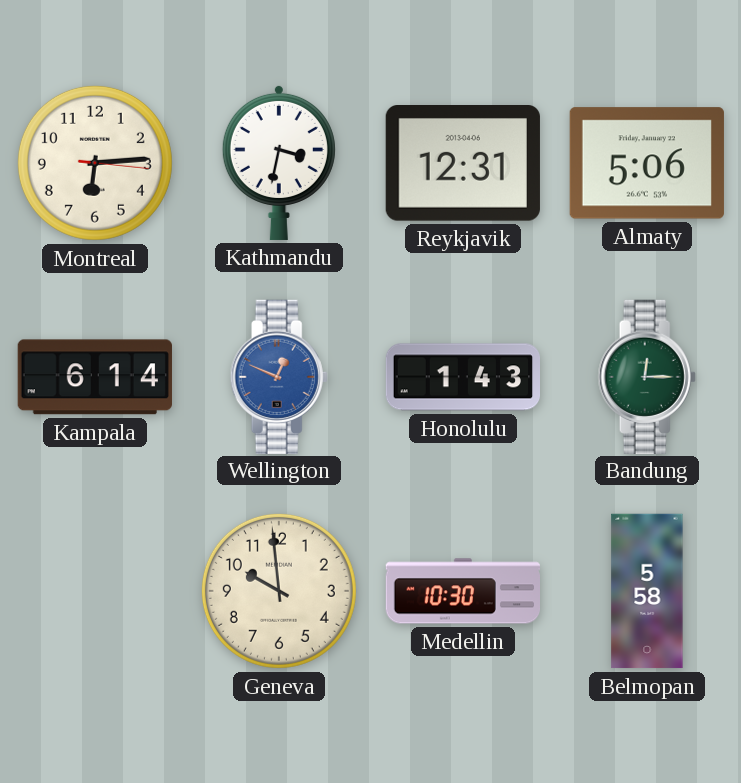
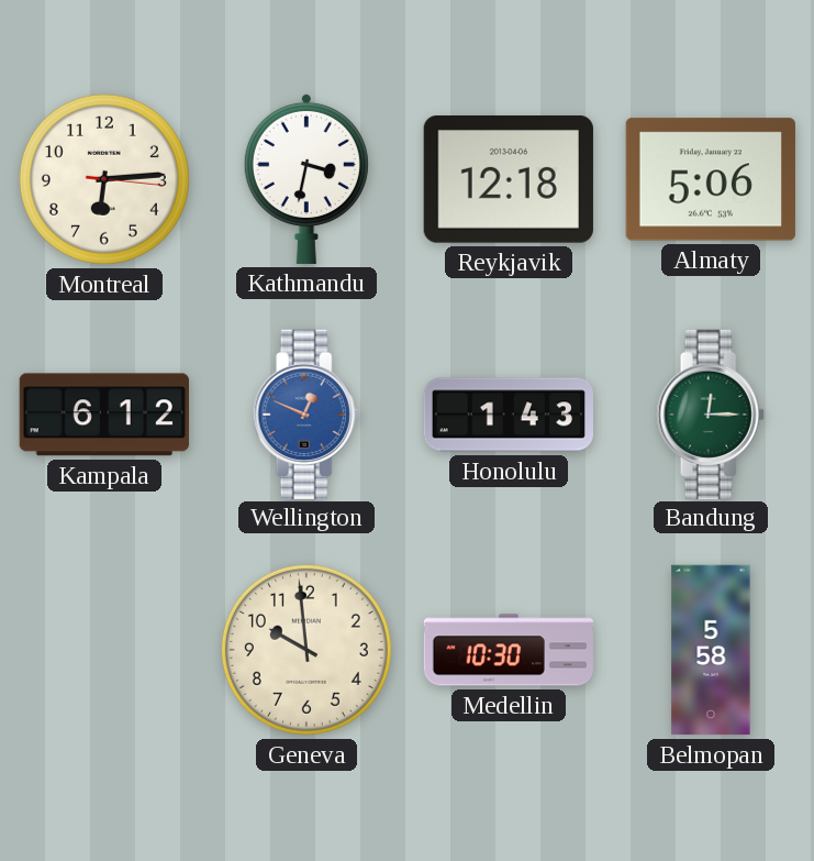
Reykjavik: 12:31 -> 12:18
Kampala: 6:14 -> 6:12
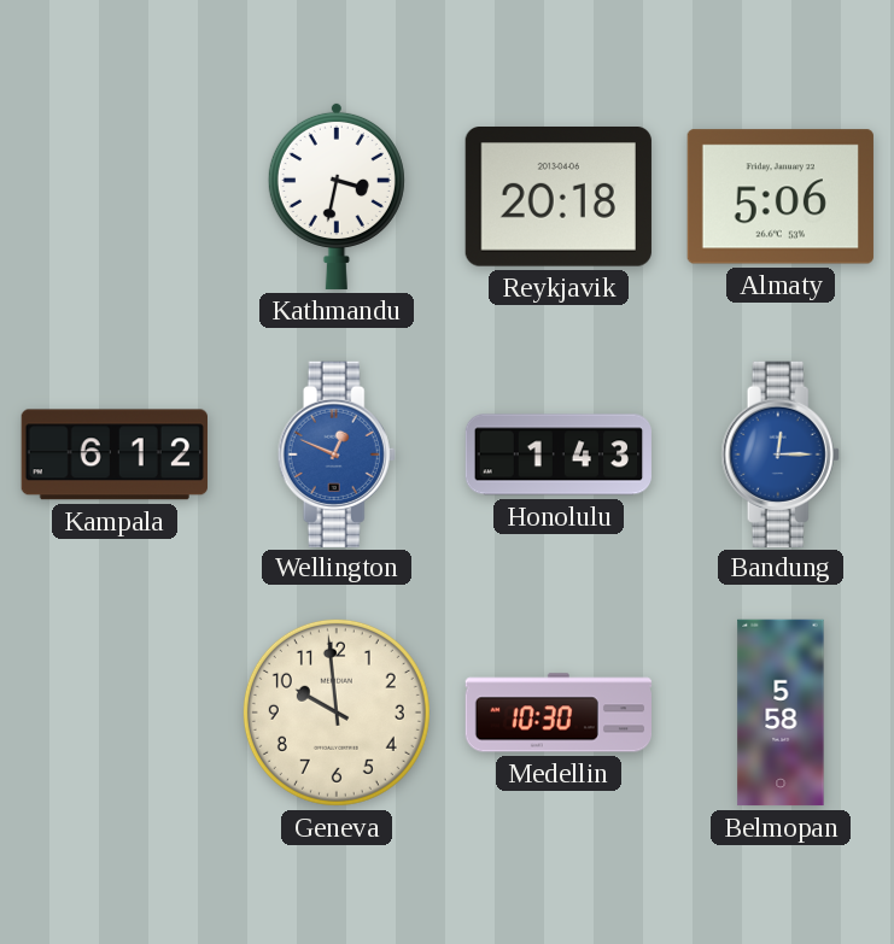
Montreal: 6:14 -> none
Reykjavik: 12:18 -> 20:18
Bandung dial: green -> blue
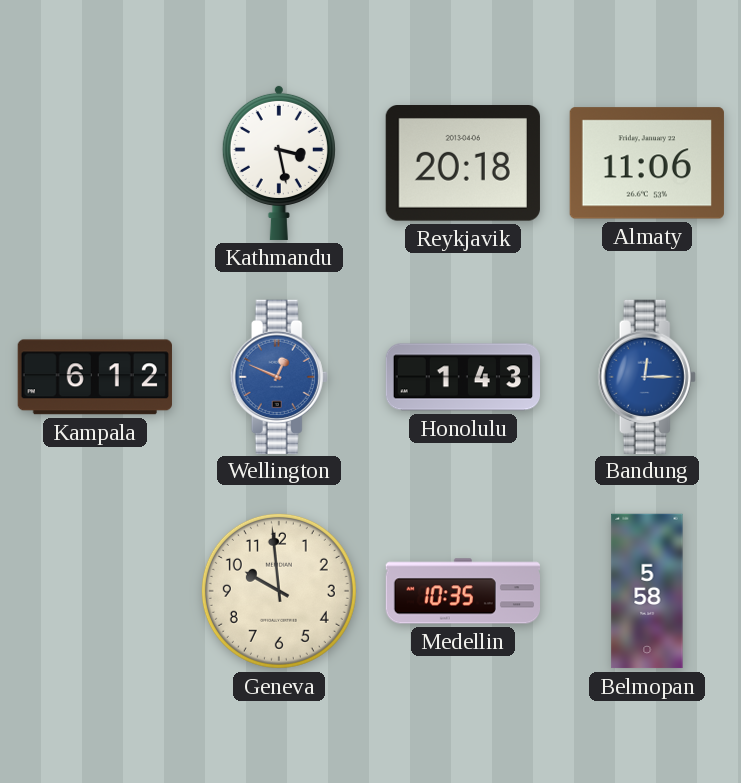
Kathmandu: 3:32 -> 3:28
Almaty: 5:06 -> 11:06
Medellin: 10:30 -> 10:35
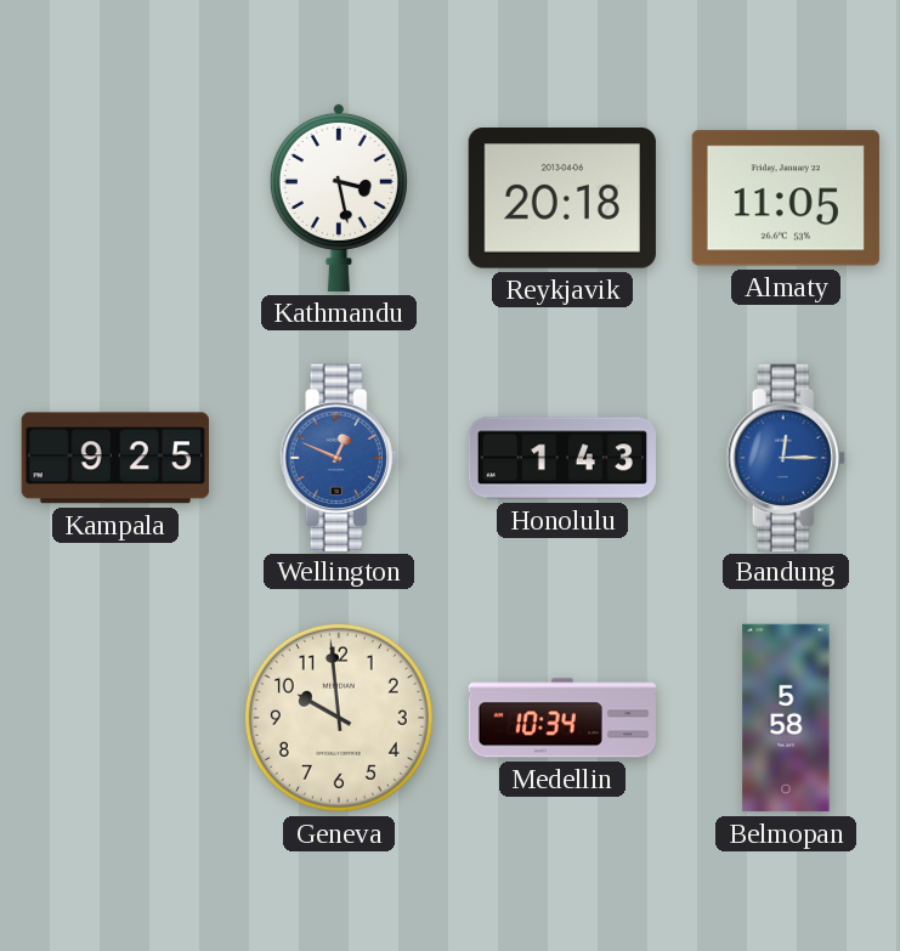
Almaty: 11:06 -> 11:05
Kampala: 6:12 -> 9:25
Medellin: 10:35 -> 10:34
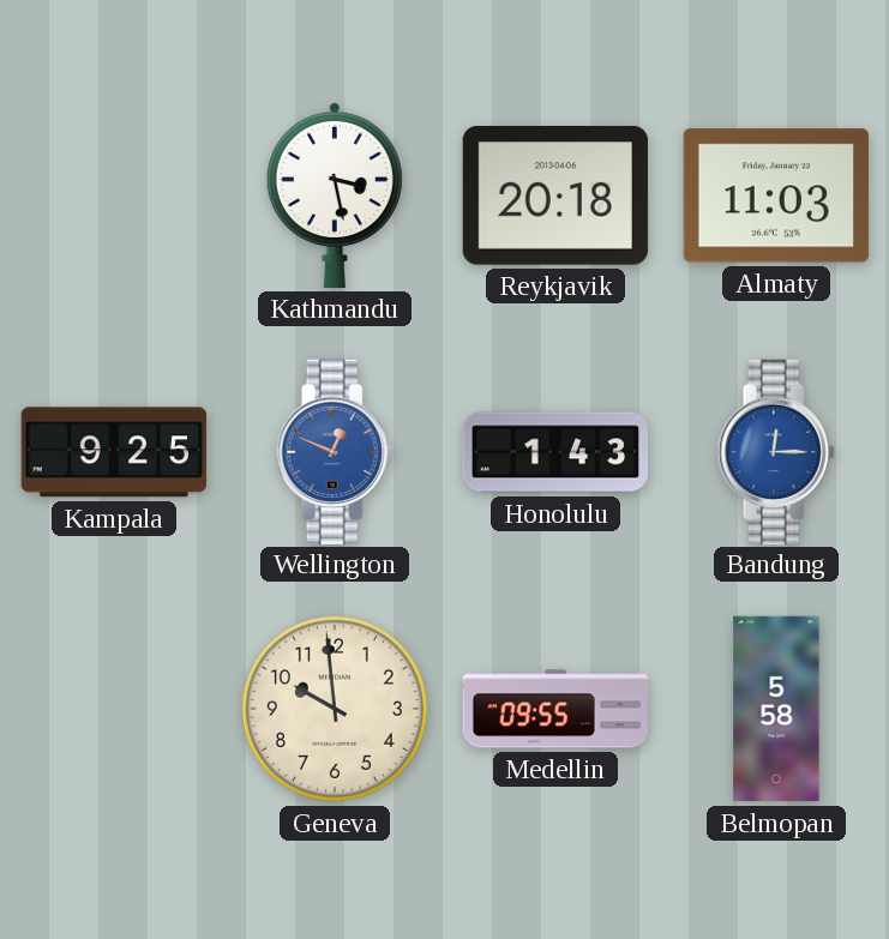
Almaty: 11:05 -> 11:03
Medellin: 10:34 -> 09:55
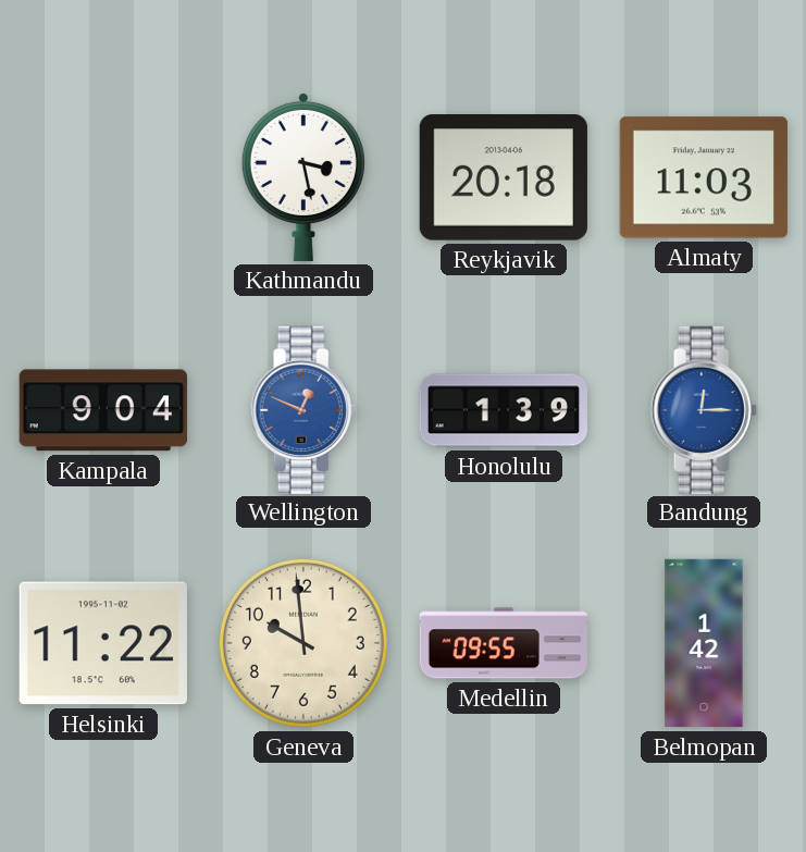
Kampala: 9:25 -> 9:04
Honolulu: 1:43 -> 1:39
Helsinki: none -> 11:22
Belmopan: 5:58 -> 1:42
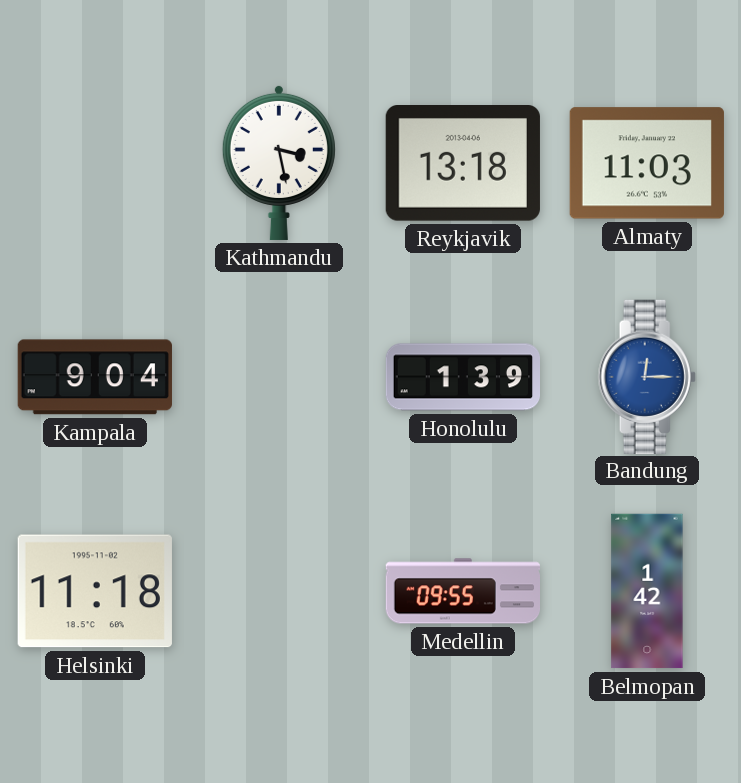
Reykjavik: 20:18 -> 13:18
Wellington: 12:49 -> none
Helsinki: 11:22 -> 11:18
Geneva: 9:59 -> none
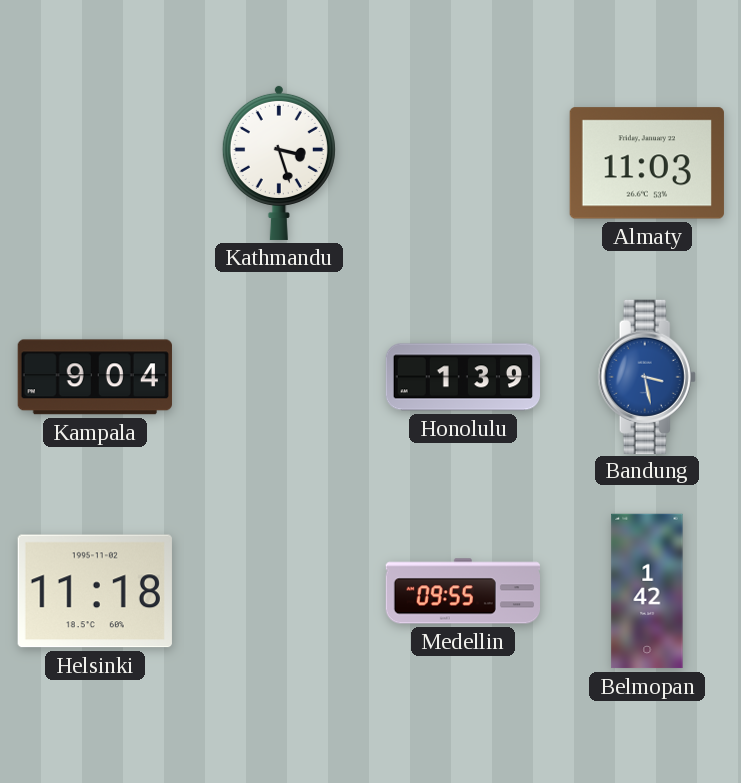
Kathmandu: 3:28 -> 3:27
Reykjavik: 13:18 -> none
Bandung: 12:15 -> 3:28
